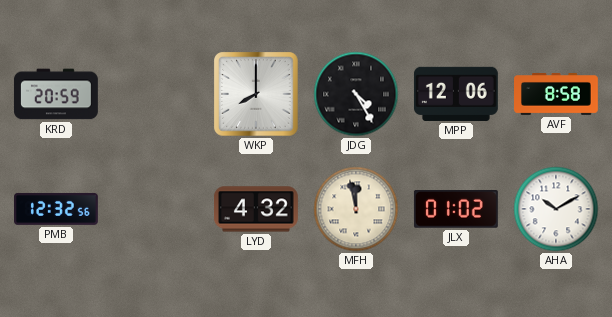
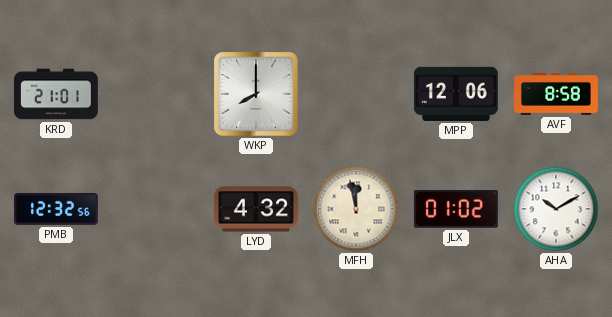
KRD: 20:59 -> 21:01
JDG: 4:25 -> none
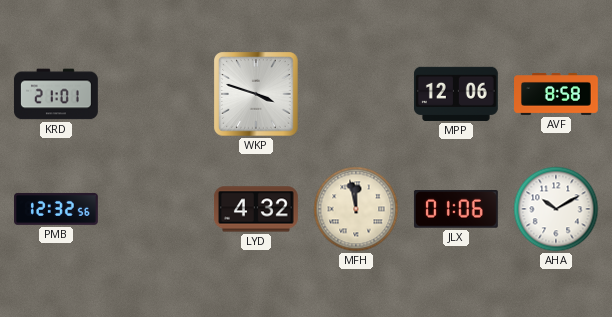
WKP: 8:00 -> 3:48
JLX: 01:02 -> 01:06
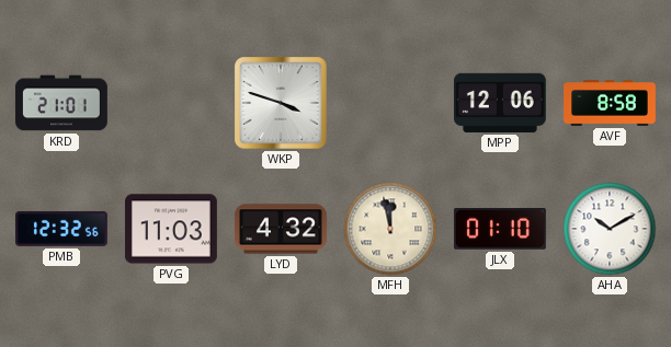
PVG: none -> 11:03
JLX: 01:06 -> 01:10
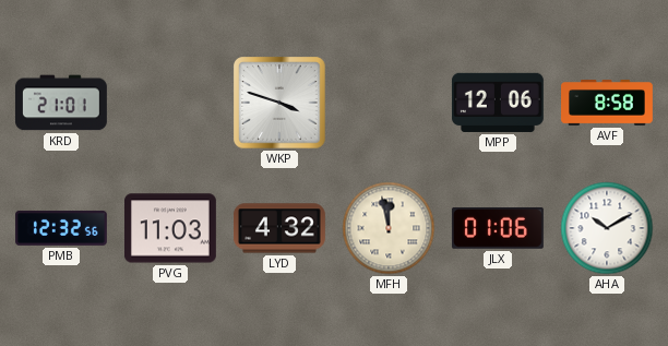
JLX: 01:10 -> 01:06
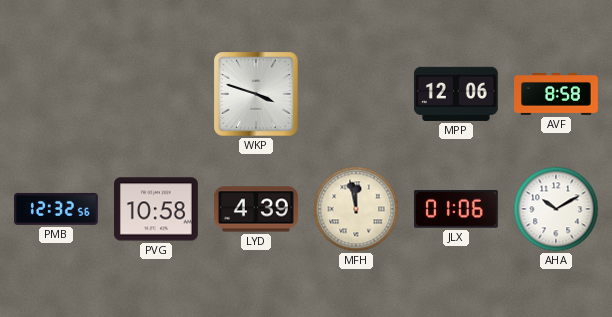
KRD: 21:01 -> none
PVG: 11:03 -> 10:58
LYD: 4:32 -> 4:39
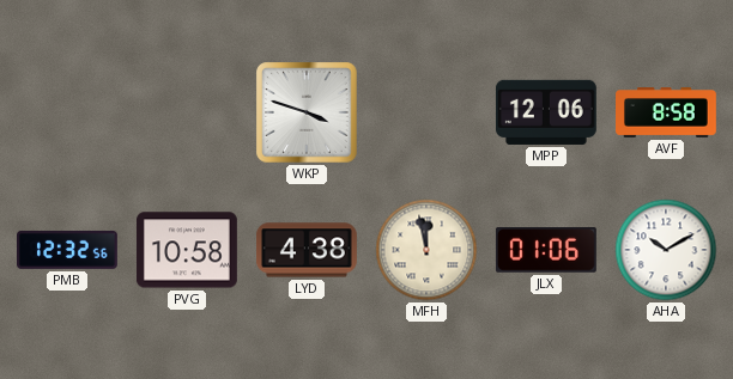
LYD: 4:39 -> 4:38
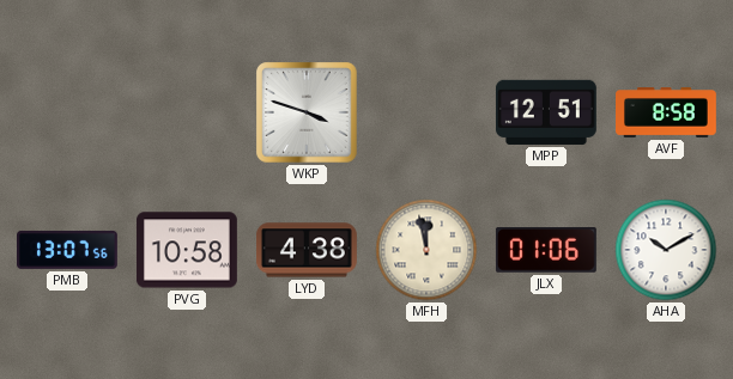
MPP: 12:06 -> 12:51
PMB: 12:32 -> 13:07
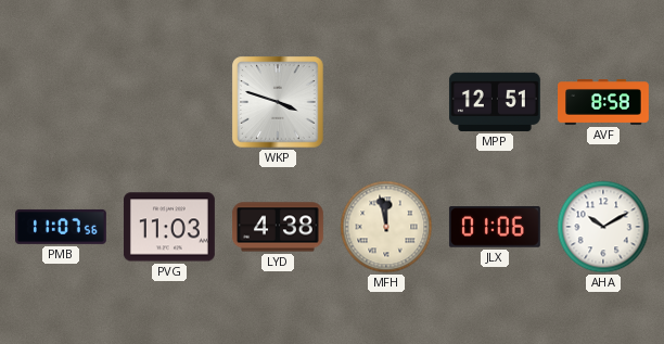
PMB: 13:07 -> 11:07
PVG: 10:58 -> 11:03
